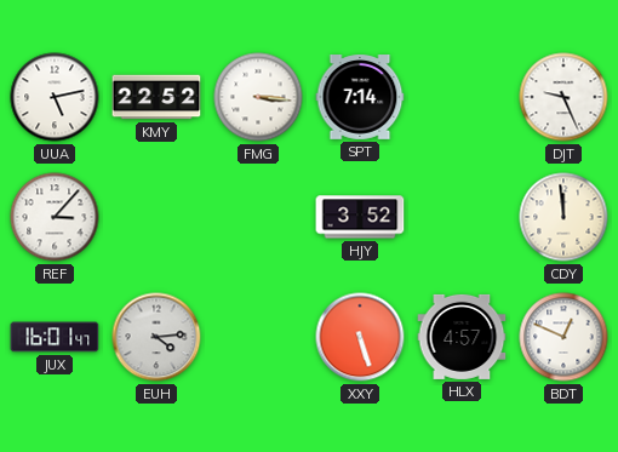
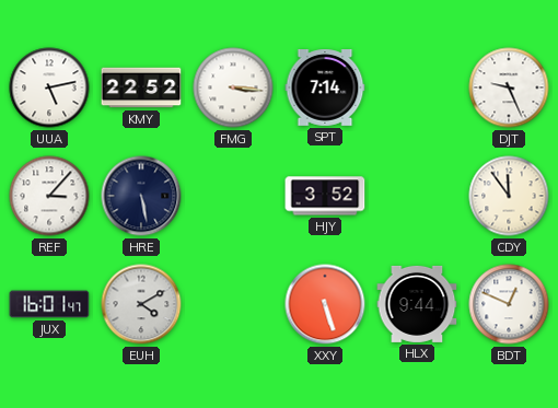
HRE: none -> 5:28
CDY: 11:59 -> 11:54
EUH: 4:14 -> 4:10
HLX: 4:57 -> 9:44
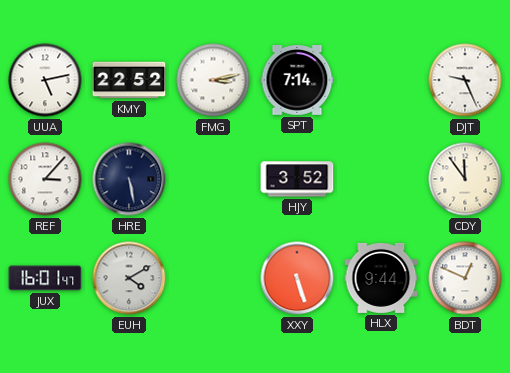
FMG: 3:16 -> 3:13
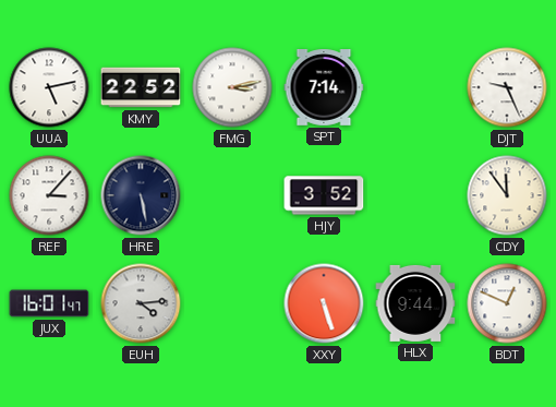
EUH: 4:10 -> 4:14
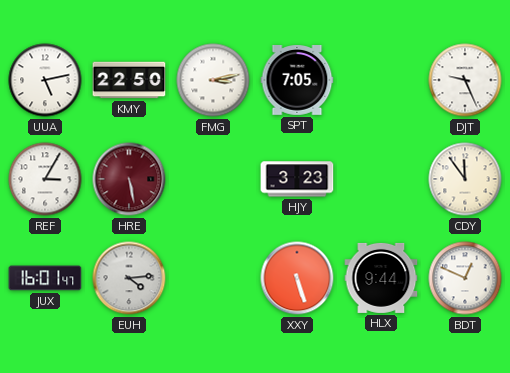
KMY: 22:52 -> 22:50
SPT: 7:14 -> 7:05
REF: 3:07 -> 3:05
HRE dial: navy -> burgundy
HJY: 3:52 -> 3:23
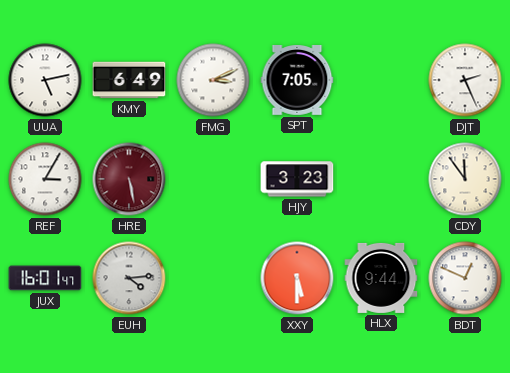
KMY: 22:50 -> 6:49
FMG: 3:13 -> 3:11
DJT: 9:26 -> 2:26
XXY: 5:27 -> 5:30
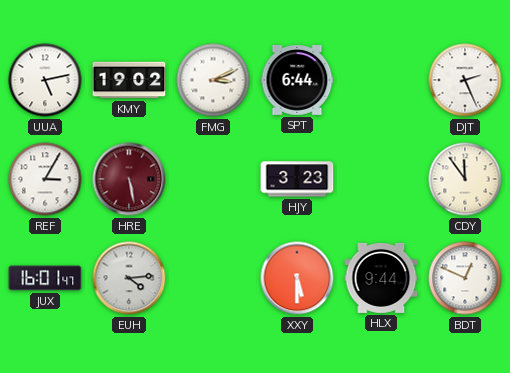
KMY: 6:49 -> 19:02
SPT: 7:05 -> 6:44
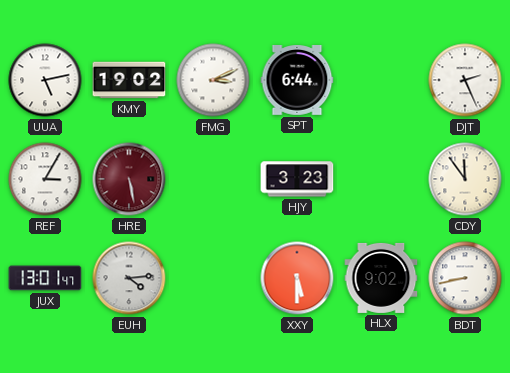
JUX: 16:01 -> 13:01
HLX: 9:44 -> 9:02
BDT: 12:49 -> 8:43
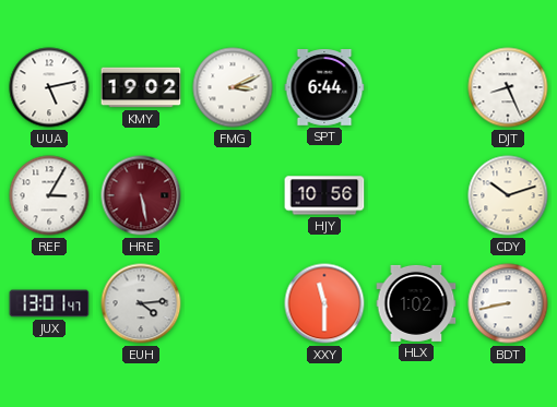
DJT: 2:26 -> 8:26
HJY: 3:23 -> 10:56
CDY: 11:54 -> 10:12
XXY: 5:30 -> 11:30
HLX: 9:02 -> 1:02
